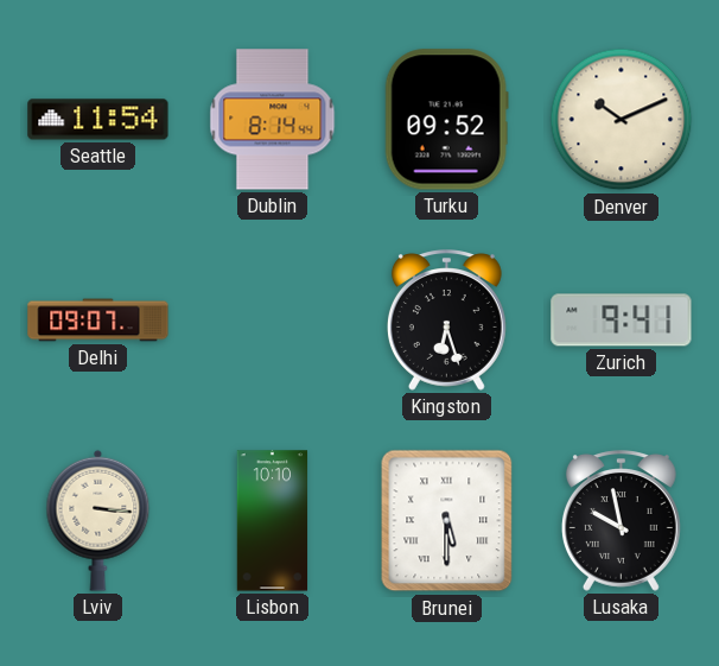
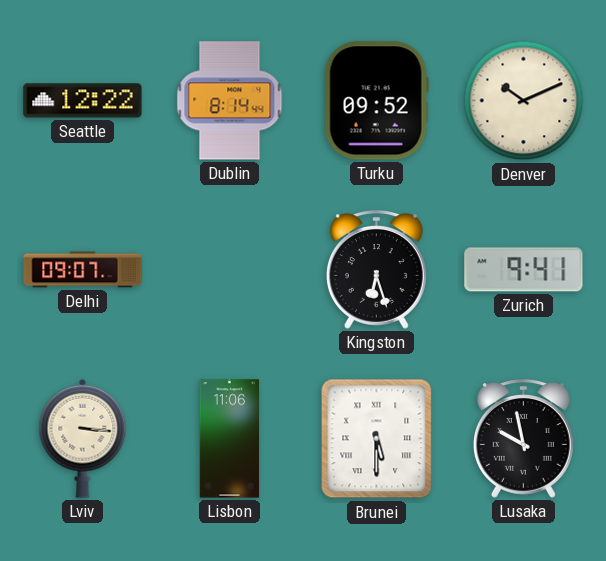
Seattle: 11:54 -> 12:22
Lisbon: 10:10 -> 11:06
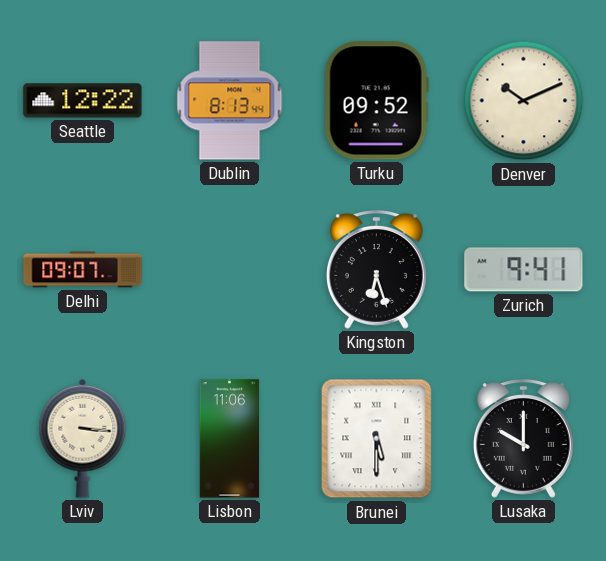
Dublin: 8:14 -> 8:13
Lusaka: 9:58 -> 10:00
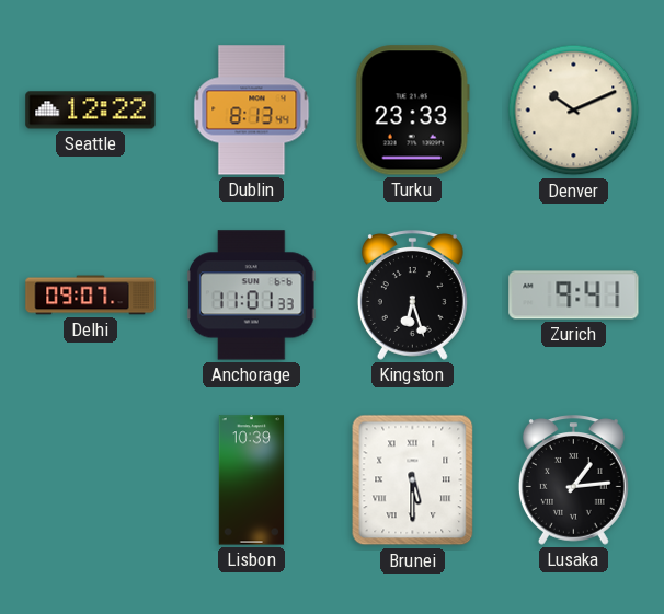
Turku: 09:52 -> 23:33
Anchorage: none -> 11:01
Lviv: 3:16 -> none
Lisbon: 11:06 -> 10:39
Lusaka: 10:00 -> 1:14
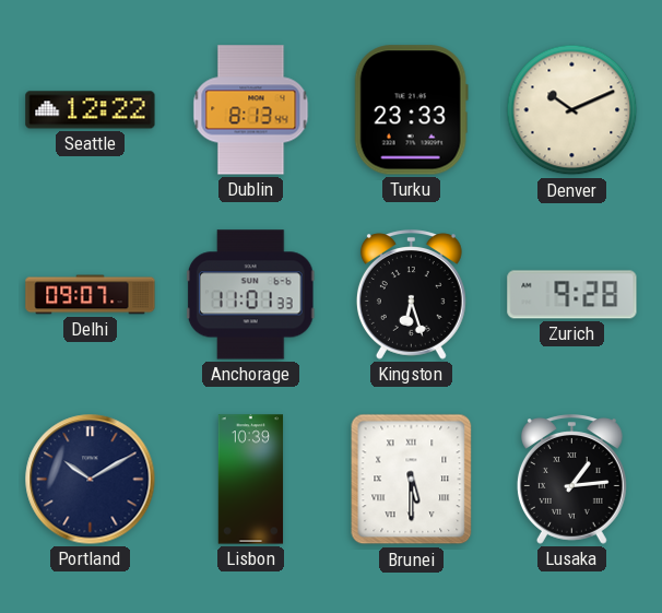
Zurich: 9:41 -> 9:28
Portland: none -> 10:10
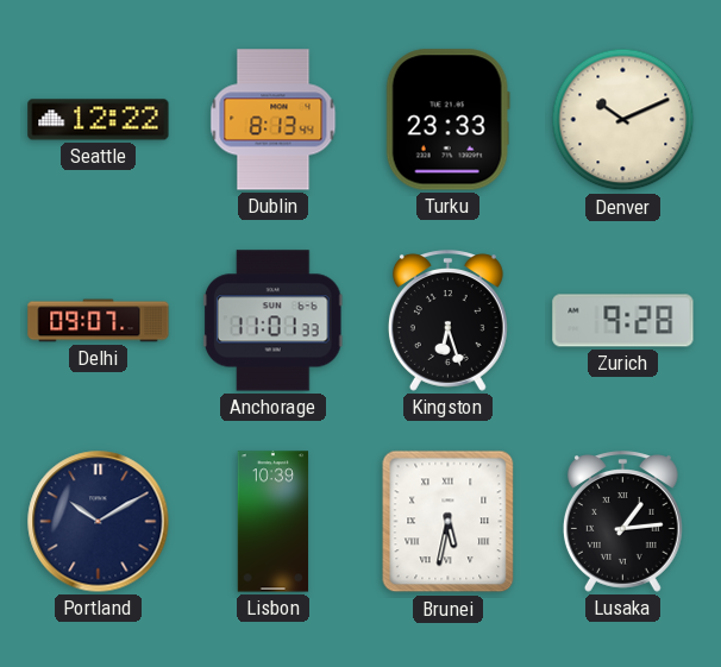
Brunei: 5:30 -> 5:32
